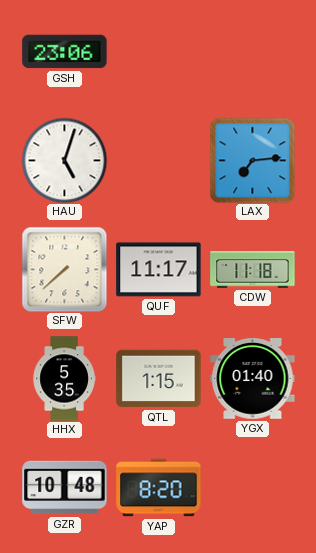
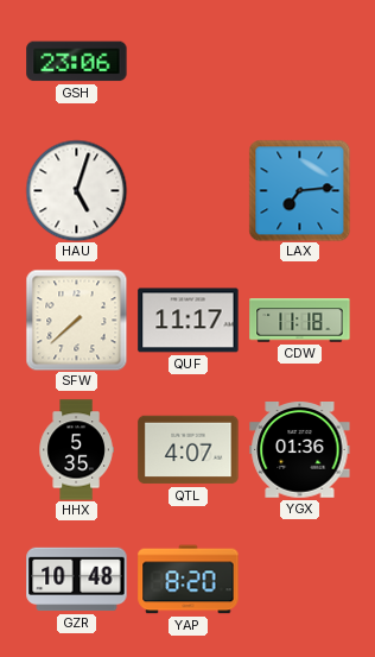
QTL: 1:15 -> 4:07
YGX: 01:40 -> 01:36
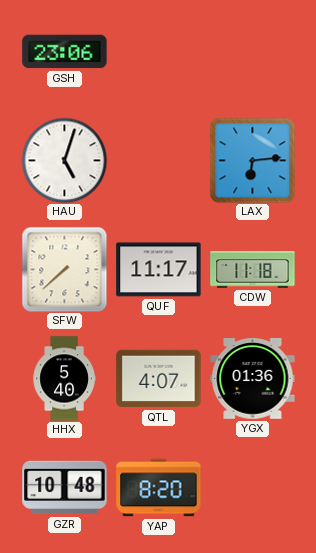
LAX: 7:14 -> 6:14
HHX: 5:35 -> 5:40
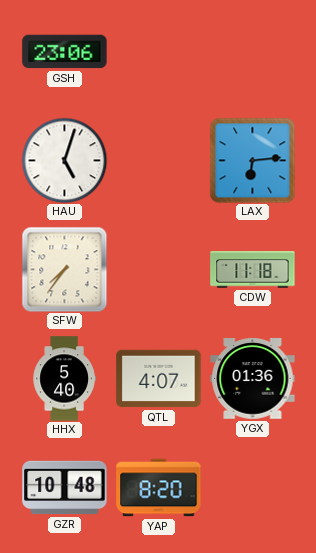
SFW: 7:38 -> 7:36
QUF: 11:17 -> none
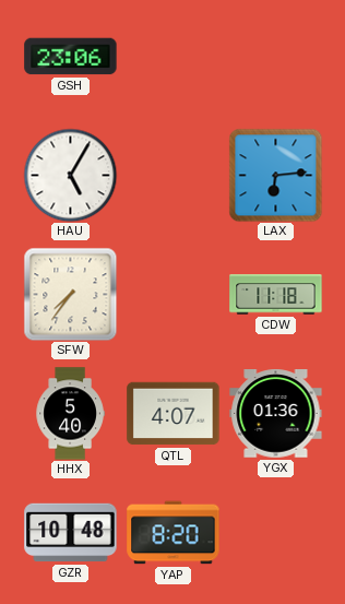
HAU: 5:03 -> 5:05
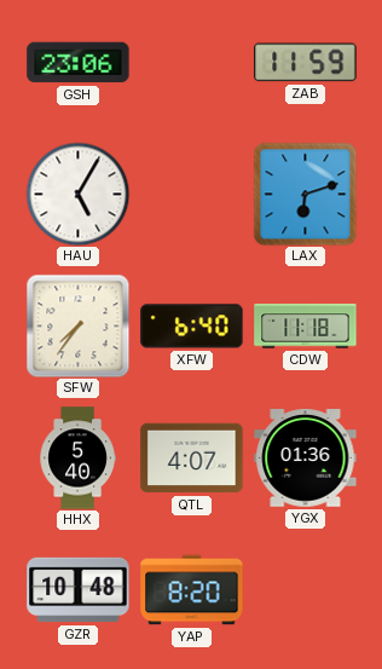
ZAB: none -> 11:59
LAX: 6:14 -> 6:12
XFW: none -> 6:40
